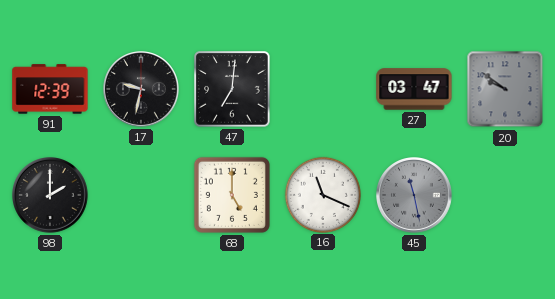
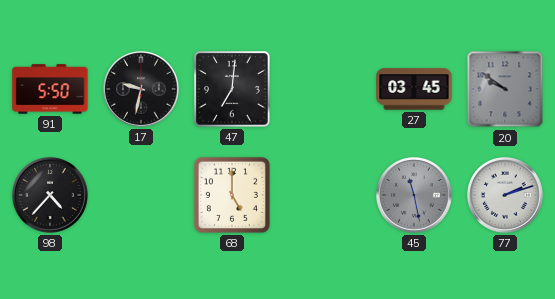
91: 12:39 -> 5:50
27: 03:47 -> 03:45
98: 2:00 -> 4:37
16: 11:19 -> none
77: none -> 2:12
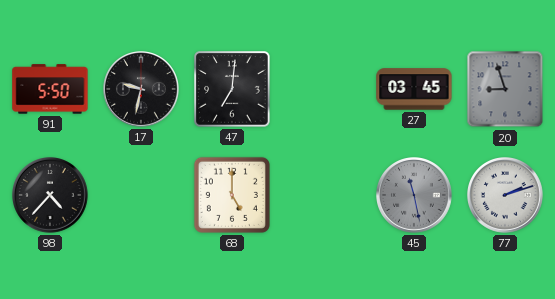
20: 9:51 -> 8:57
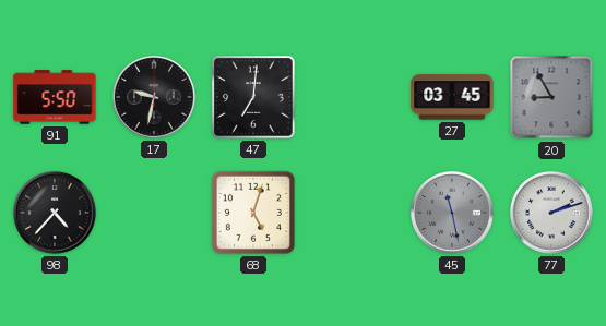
20: 8:57 -> 8:55
68: 5:00 -> 5:03
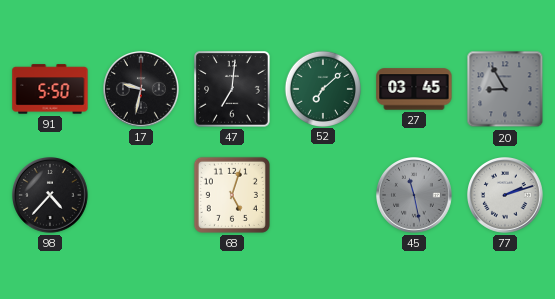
52: none -> 7:08
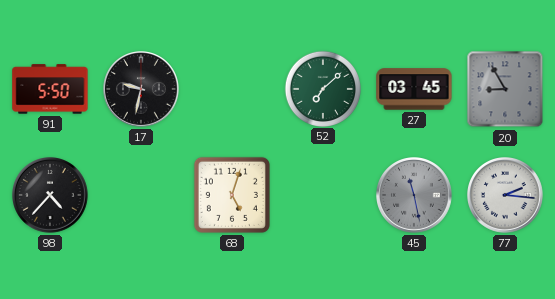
47: 7:01 -> none
77: 2:12 -> 2:16
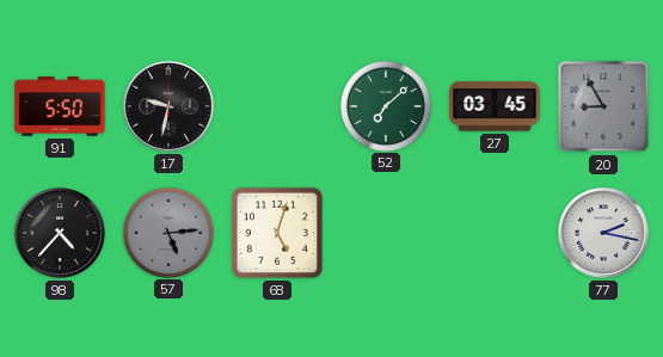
57: none -> 5:14
45: 11:28 -> none
77: 2:16 -> 2:17
